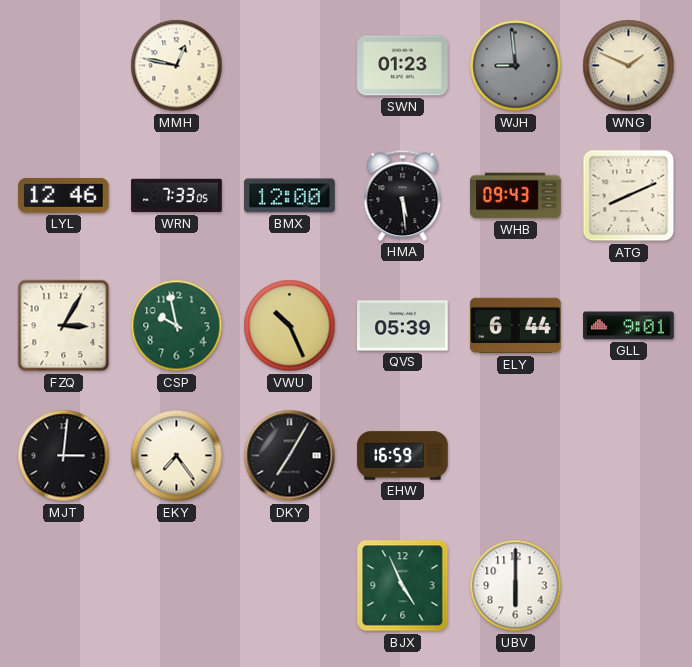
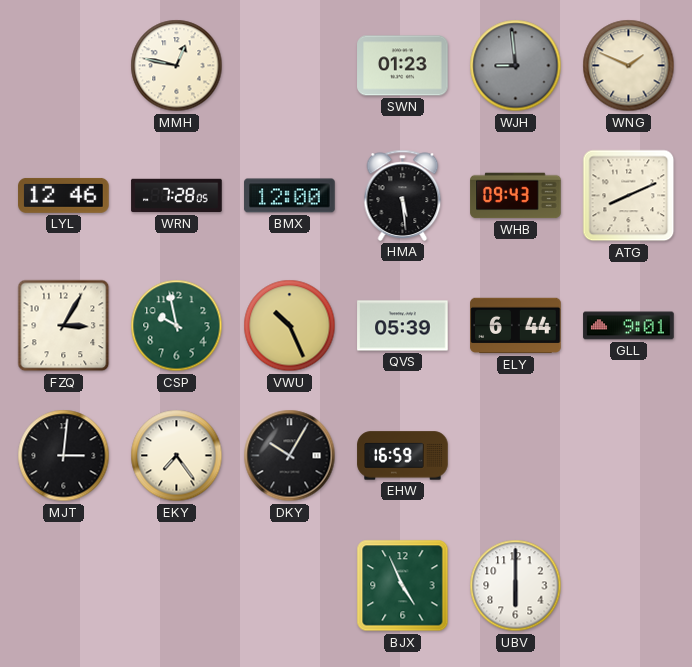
WRN: 7:33 -> 7:28
DKY: 7:05 -> 10:05
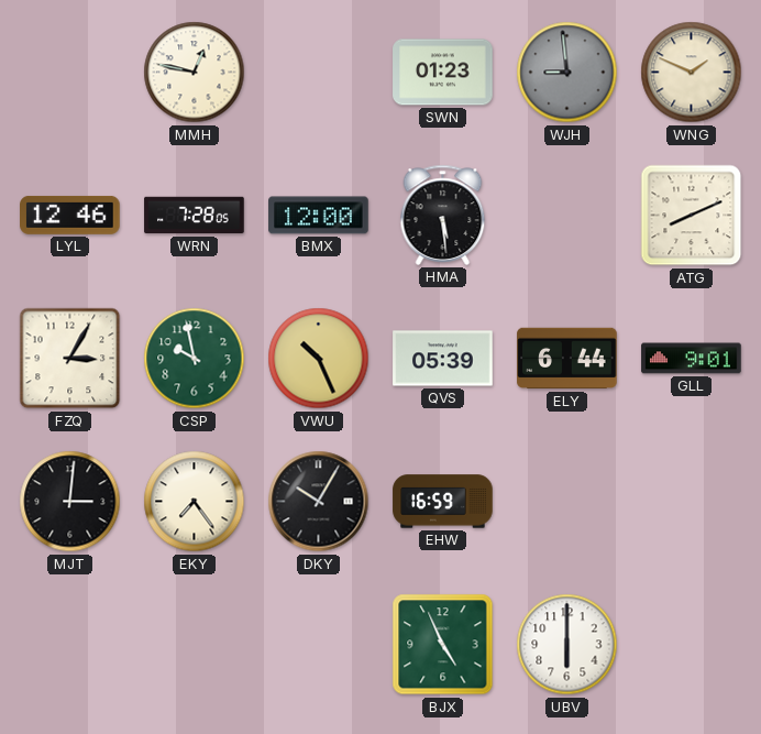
WHB: 09:43 -> none
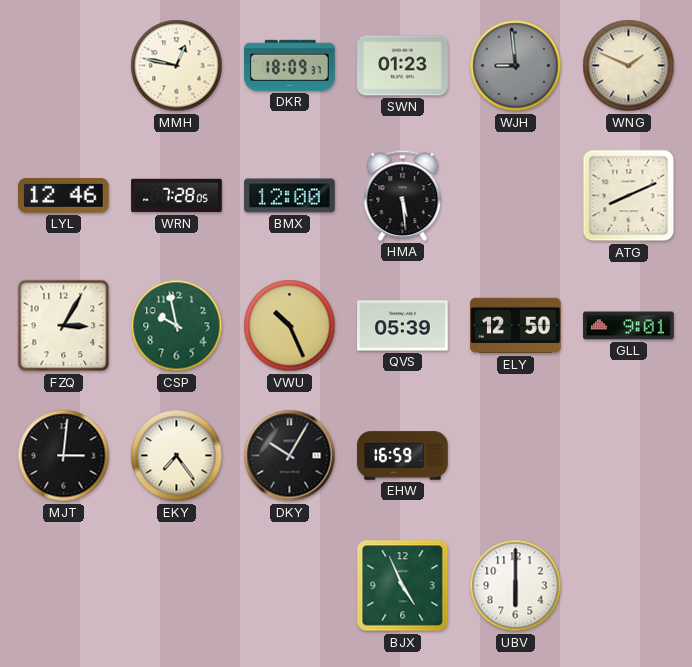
DKR: none -> 18:09
ELY: 6:44 -> 12:50
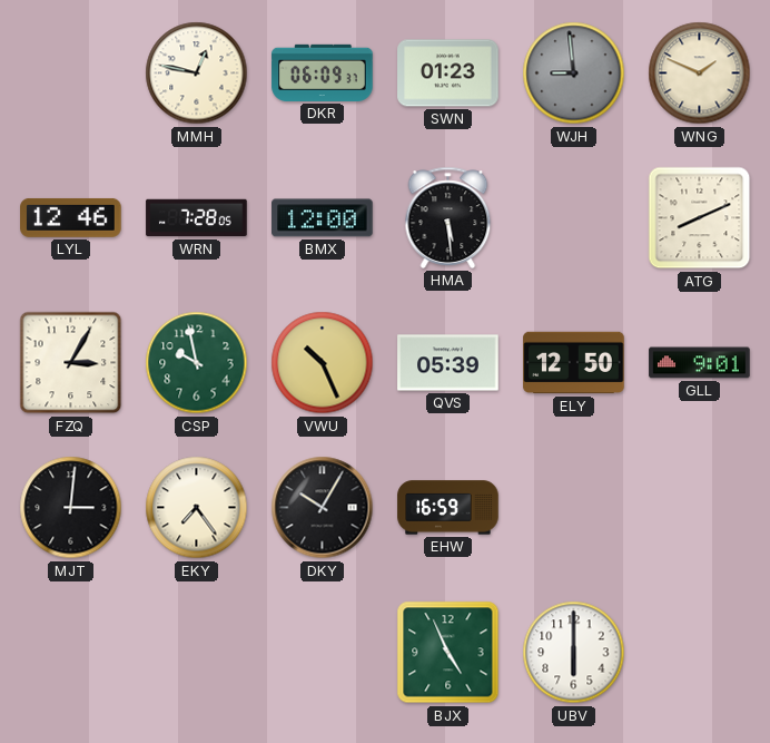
DKR: 18:09 -> 06:09
